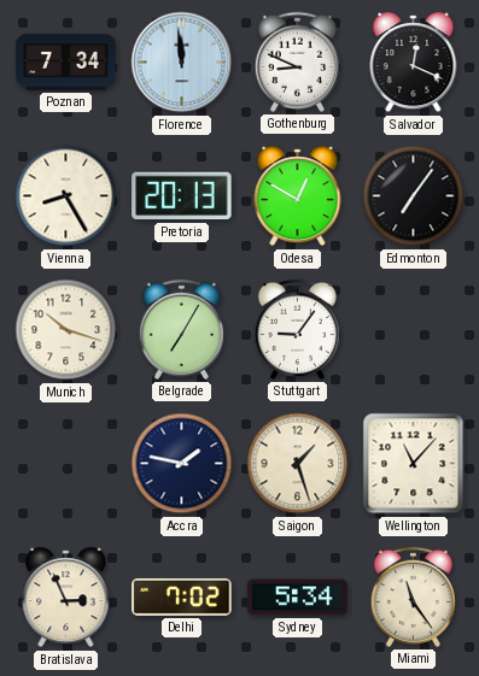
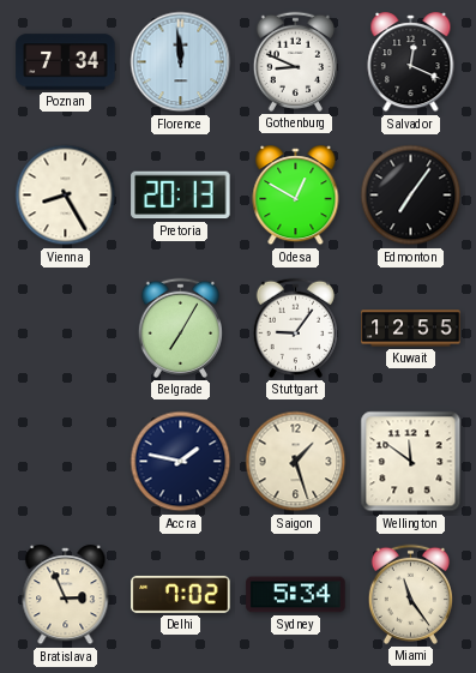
Munich: 10:18 -> none
Kuwait: none -> 12:55
Wellington: 11:07 -> 11:51
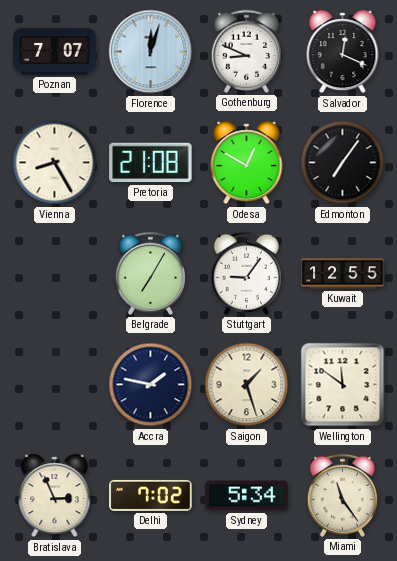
Poznan: 7:34 -> 7:07
Florence: 11:59 -> 12:03
Pretoria: 20:13 -> 21:08
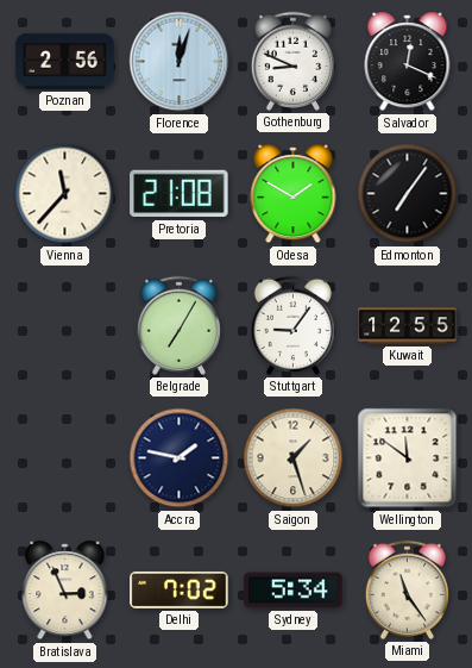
Poznan: 7:07 -> 2:56
Vienna: 8:25 -> 11:37
Odesa: 12:50 -> 1:50
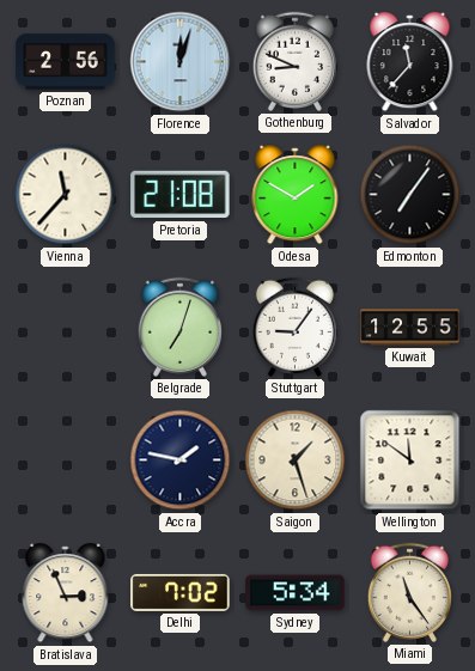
Salvador: 12:19 -> 11:37
Belgrade: 7:05 -> 7:03
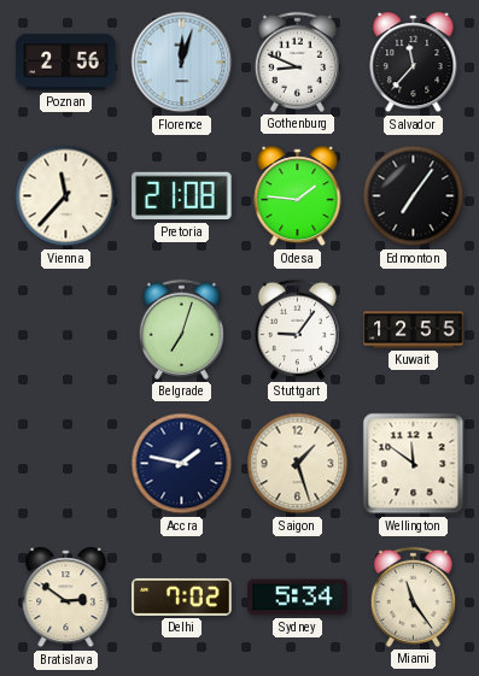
Odesa: 1:50 -> 1:46
Bratislava: 2:56 -> 2:51
